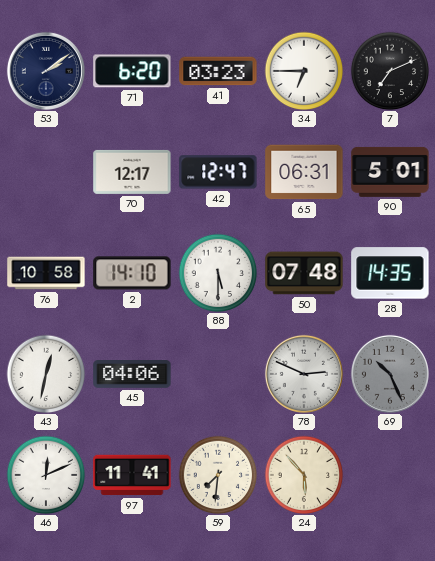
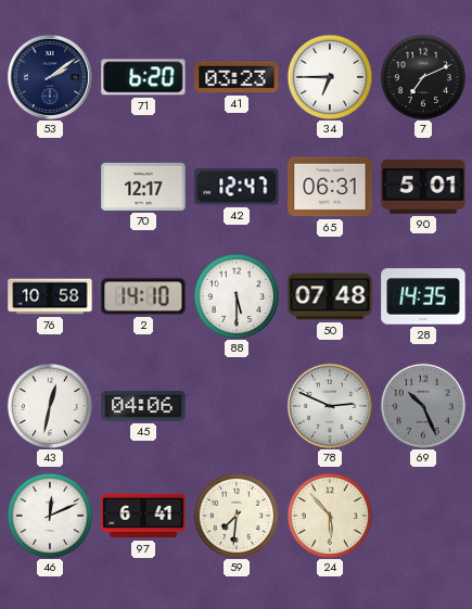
97: 11:41 -> 6:41
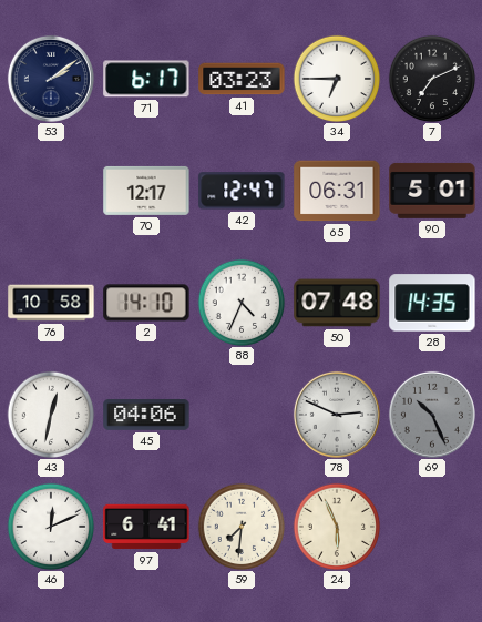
71: 6:20 -> 6:17
88: 5:30 -> 4:34
24: 5:53 -> 5:56
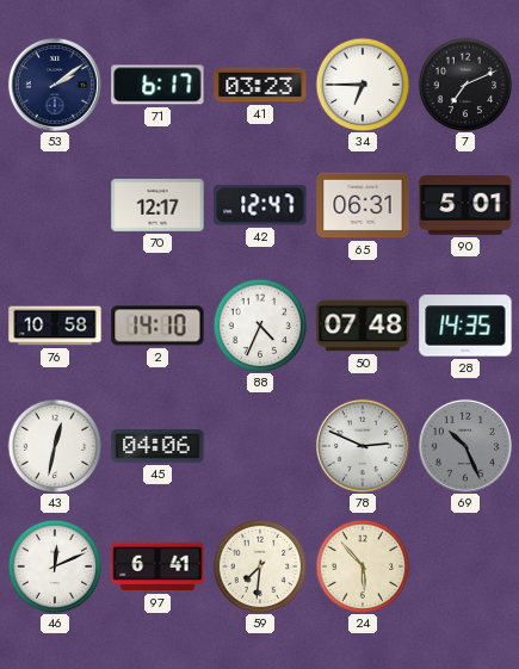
24: 5:56 -> 5:53
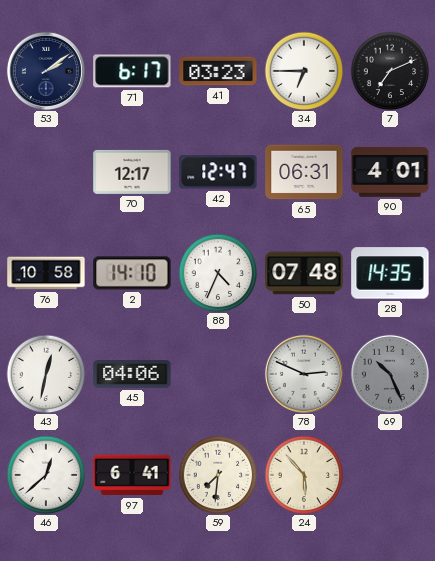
90: 5:01 -> 4:01
46: 12:11 -> 12:38
